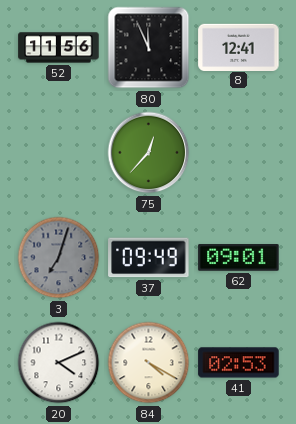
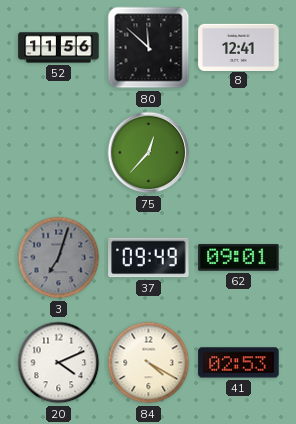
80: 11:56 -> 11:52
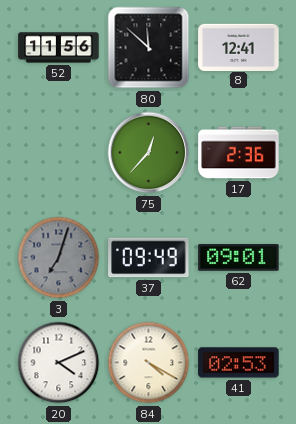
17: none -> 2:36
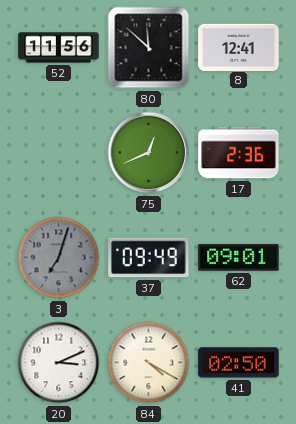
75: 12:37 -> 12:41
20: 4:11 -> 3:11
41: 02:53 -> 02:50
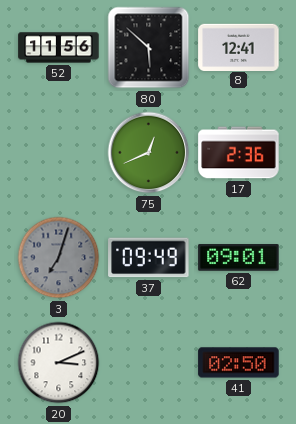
80: 11:52 -> 5:52
84: 4:20 -> none
